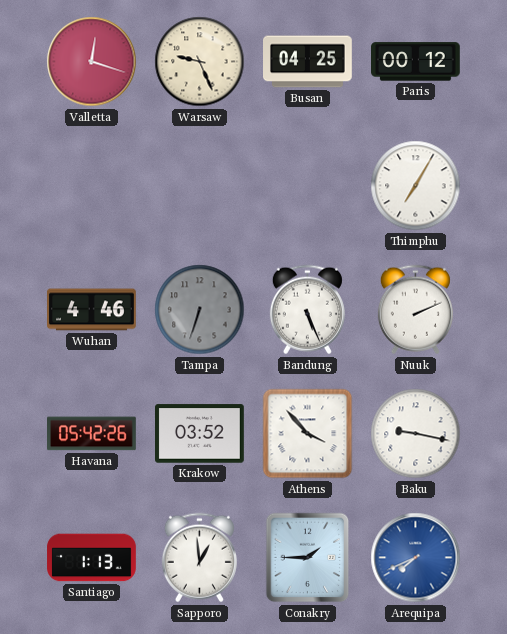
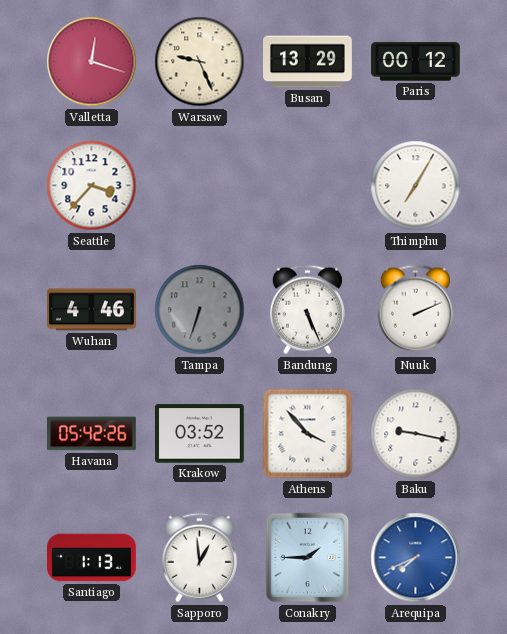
Busan: 04:25 -> 13:29
Seattle: none -> 3:37
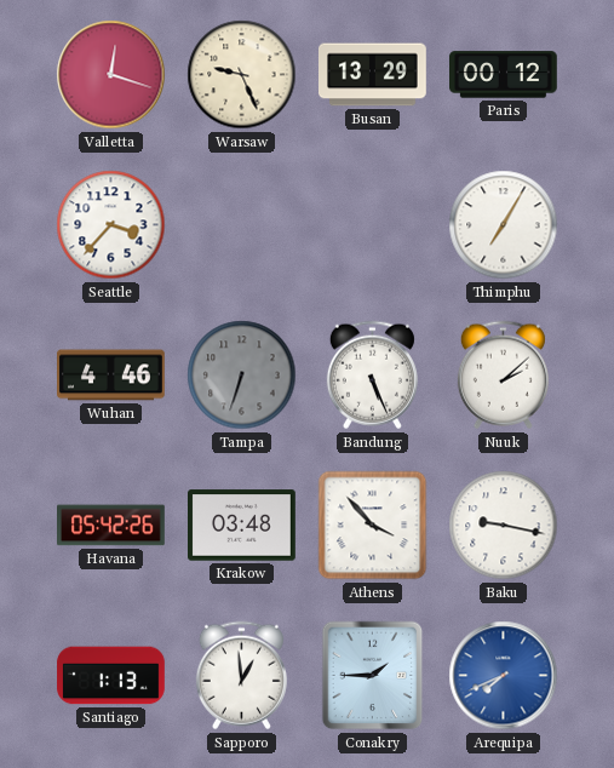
Nuuk: 2:11 -> 2:08
Krakow: 03:52 -> 03:48
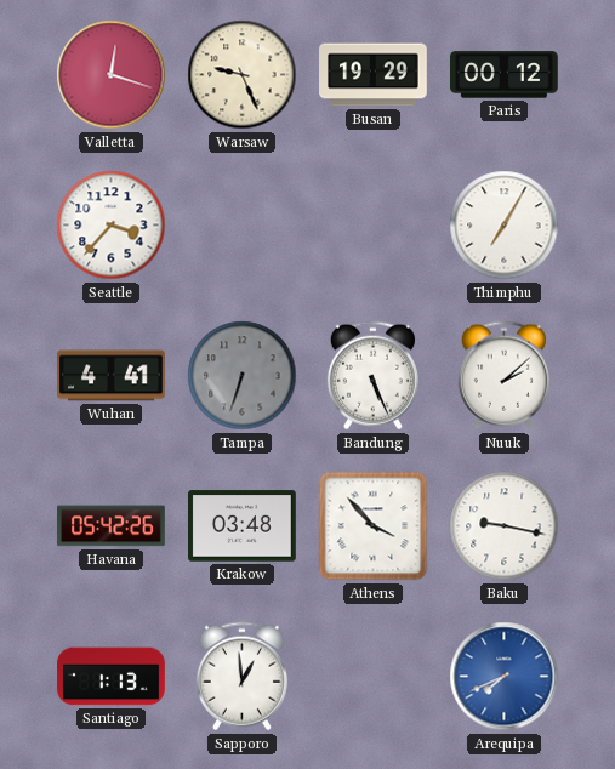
Busan: 13:29 -> 19:29
Wuhan: 4:46 -> 4:41
Conakry: 1:45 -> none
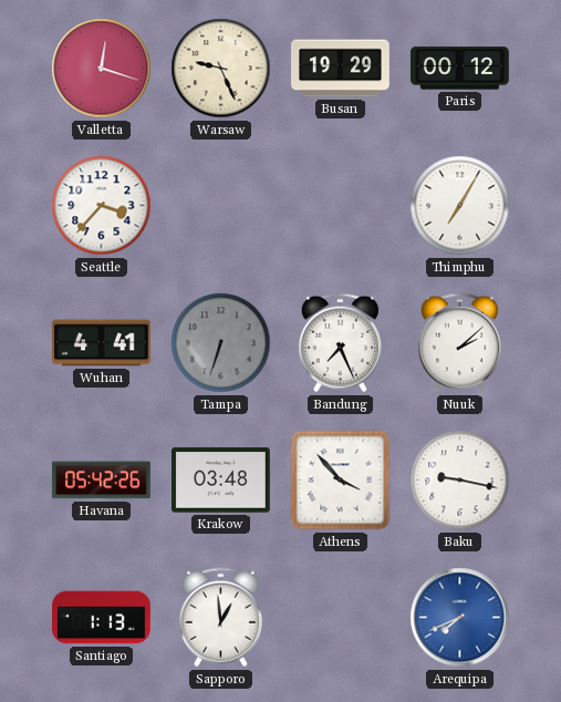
Bandung: 5:26 -> 7:26
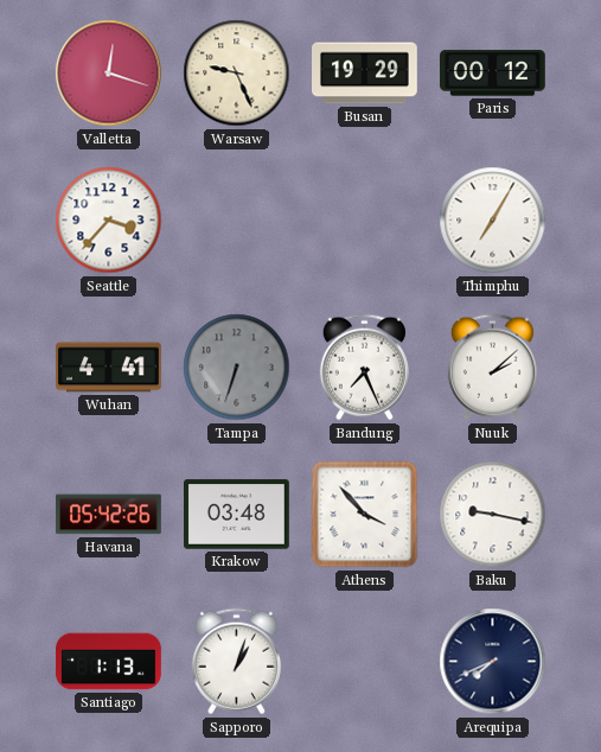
Sapporo: 12:59 -> 1:03
Arequipa dial: blue -> navy
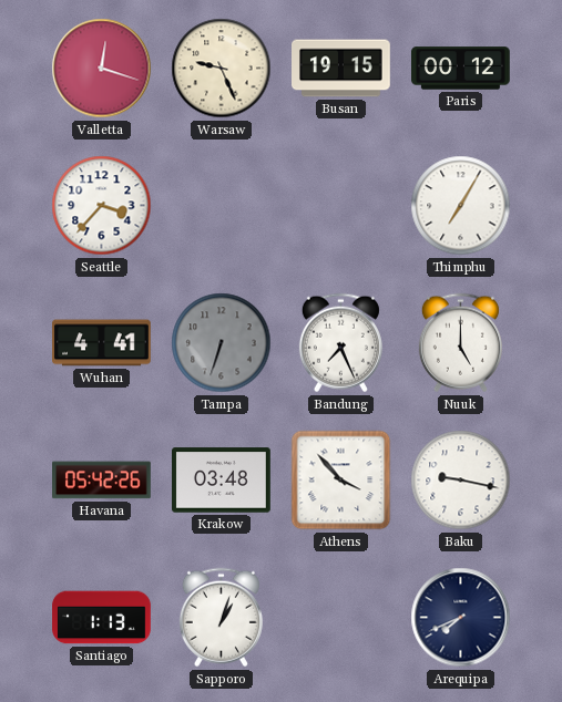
Busan: 19:29 -> 19:15
Nuuk: 2:08 -> 5:00
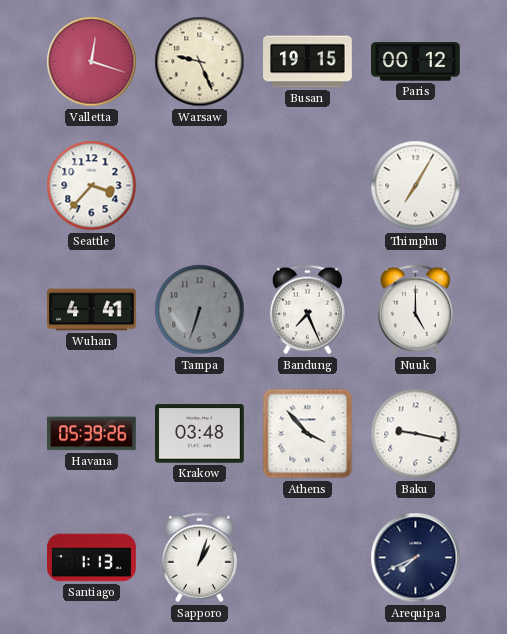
Havana: 05:42 -> 05:39
